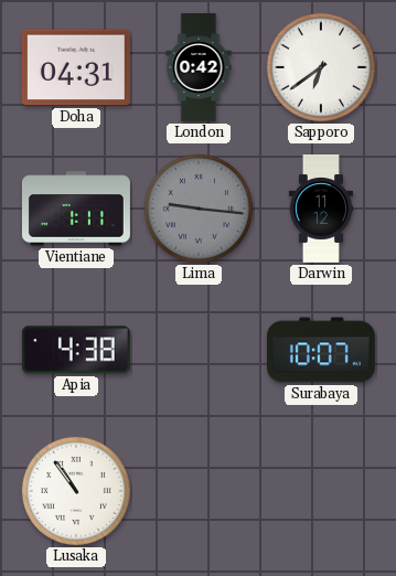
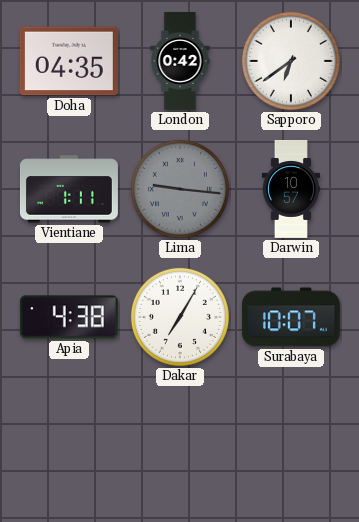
Doha: 04:31 -> 04:35
Darwin: 11:12 -> 10:57
Dakar: none -> 7:05
Lusaka: 10:54 -> none
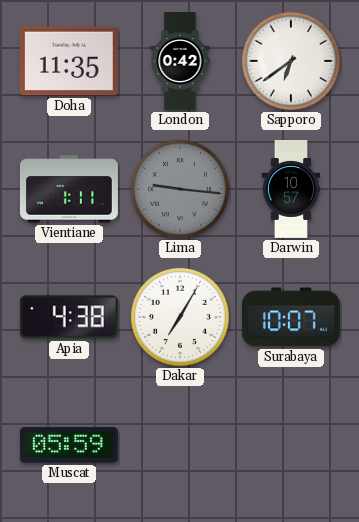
Doha: 04:35 -> 11:35
Muscat: none -> 05:59
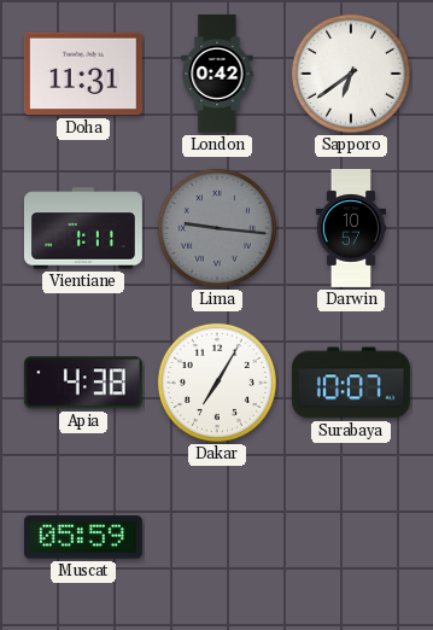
Doha: 11:35 -> 11:31
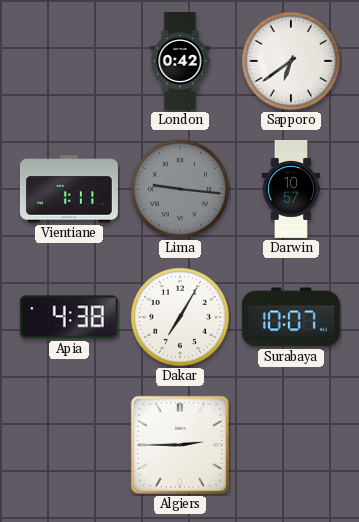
Doha: 11:31 -> none
Muscat: 05:59 -> none
Algiers: none -> 2:45
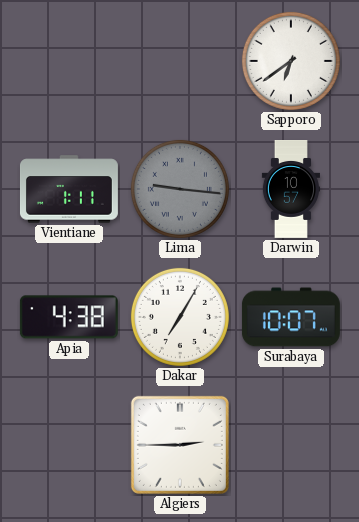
London: 0:42 -> none
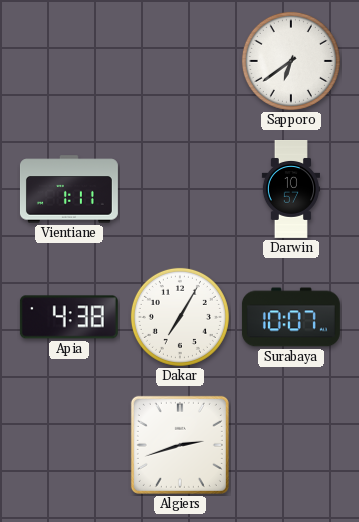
Lima: 9:16 -> none
Algiers: 2:45 -> 2:42
